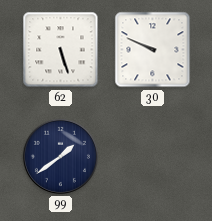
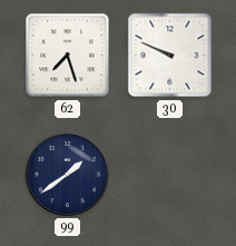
62: 5:27 -> 7:27
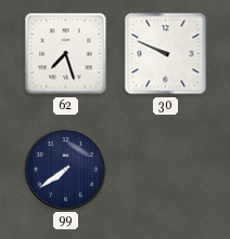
99: 1:39 -> 7:39
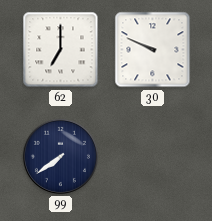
62: 7:27 -> 7:00
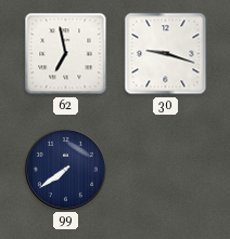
62: 7:00 -> 6:58
30: 9:49 -> 9:18
